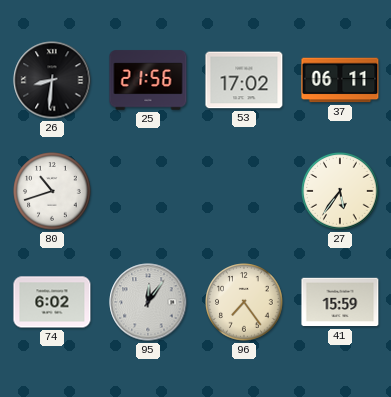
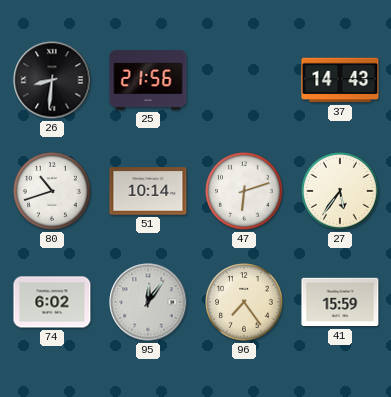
53: 17:02 -> none
37: 06:11 -> 14:43
51: none -> 10:14
47: none -> 6:12
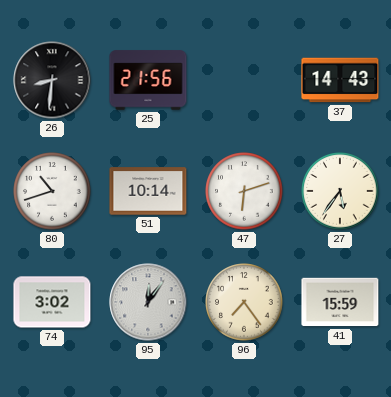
74: 6:02 -> 3:02
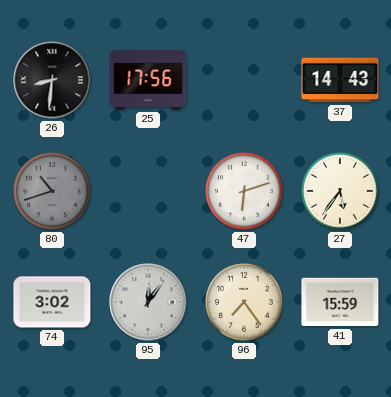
25: 21:56 -> 17:56
80 dial: white -> grey
51: 10:14 -> none
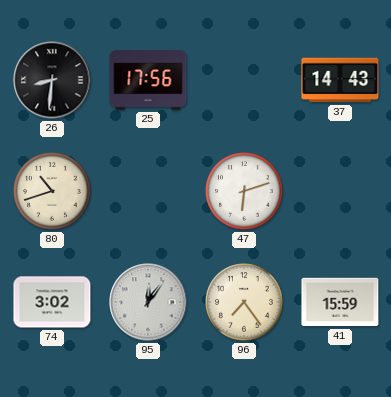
80 dial: grey -> cream
27: 5:36 -> none
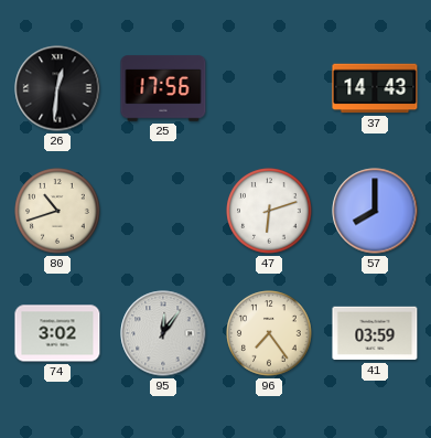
26: 8:31 -> 12:31
57: none -> 8:00
41: 15:59 -> 03:59
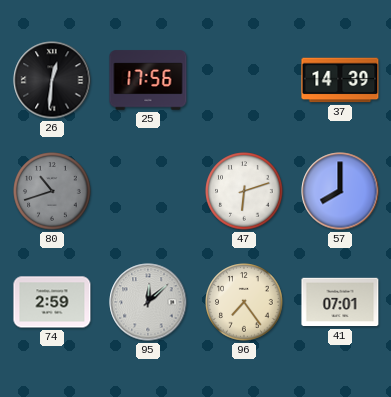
37: 14:43 -> 14:39
80 dial: cream -> grey
74: 3:02 -> 2:59
95: 12:06 -> 12:08
41: 03:59 -> 07:01
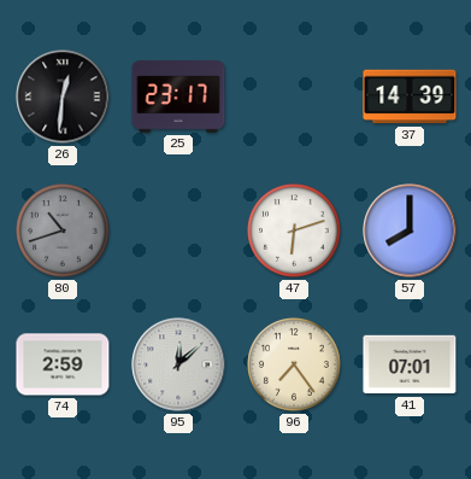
25: 17:56 -> 23:17
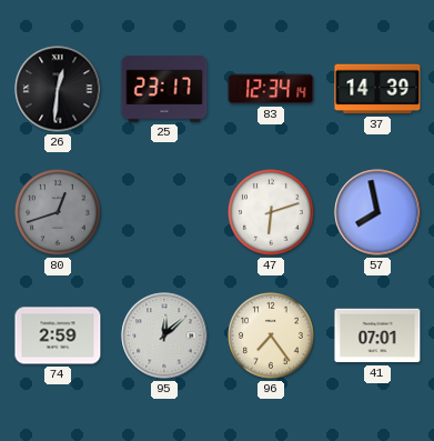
83: none -> 12:34
80: 10:42 -> 12:42
57: 8:00 -> 7:58
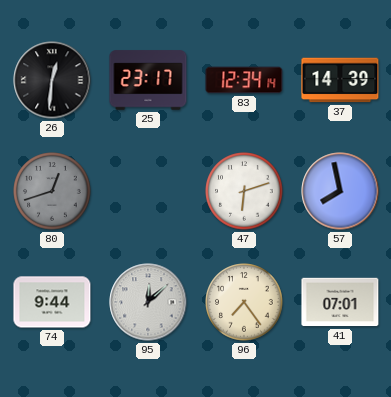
74: 2:59 -> 9:44
